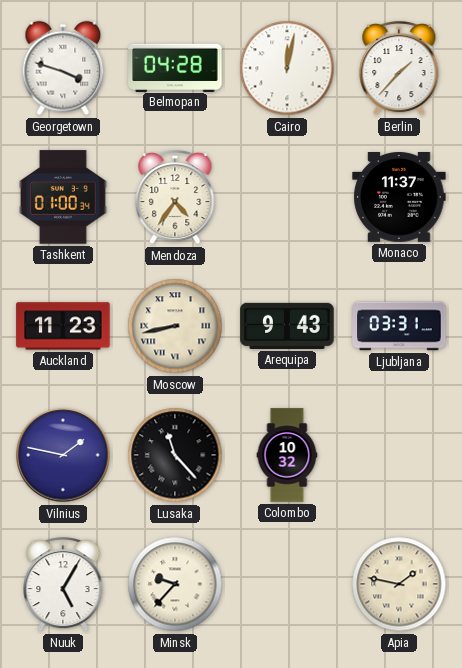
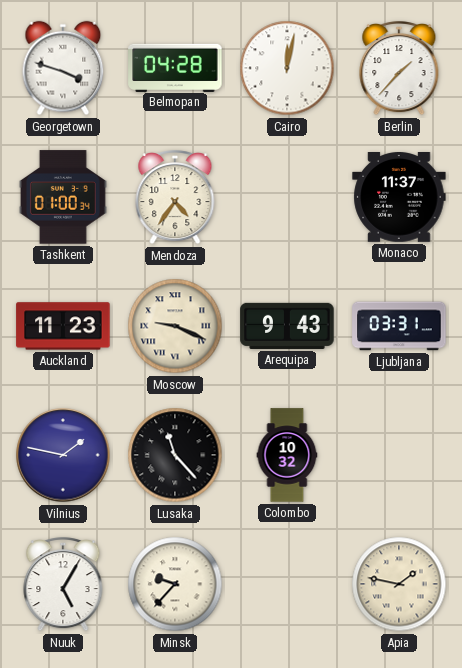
Moscow: 8:43 -> 9:19
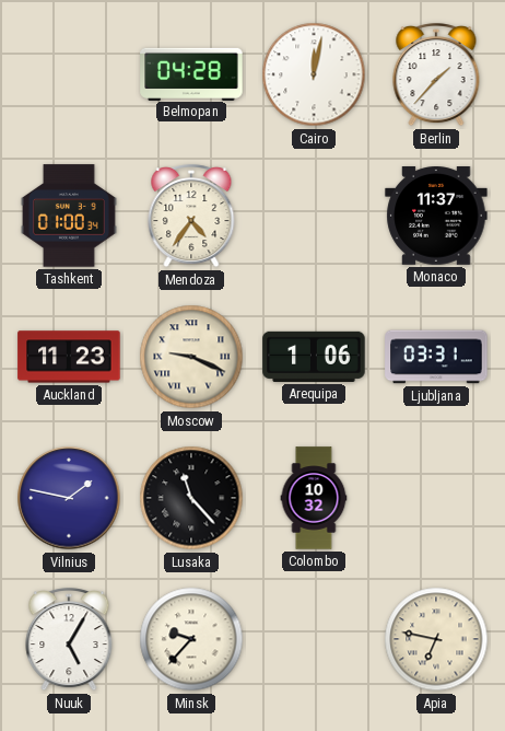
Georgetown: 3:48 -> none
Arequipa: 9:43 -> 1:06
Apia: 1:47 -> 6:47
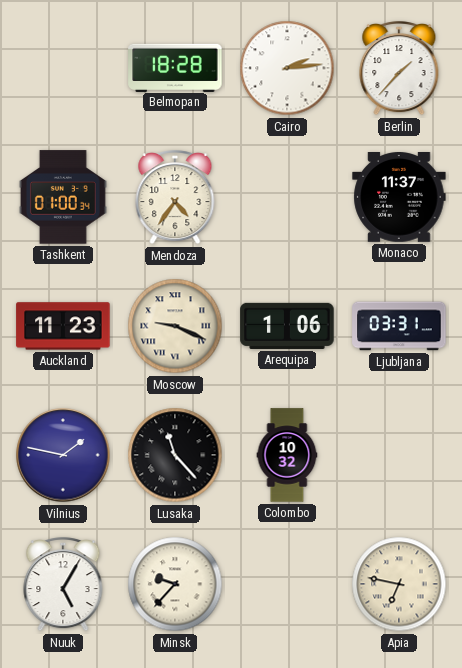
Belmopan: 04:28 -> 18:28
Cairo: 12:02 -> 2:14
